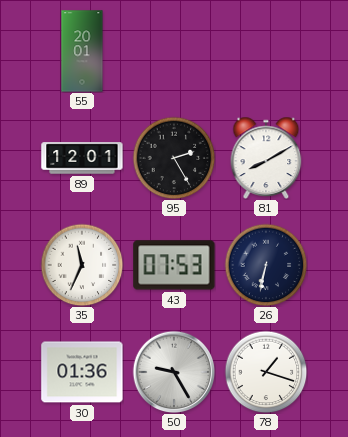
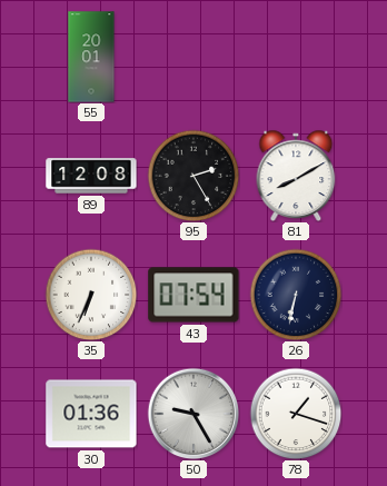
89: 12:01 -> 12:08
35: 11:34 -> 6:34
43: 07:53 -> 07:54
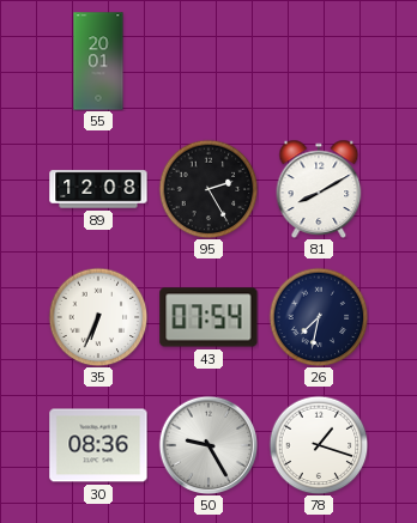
26: 6:32 -> 7:32
30: 01:36 -> 08:36
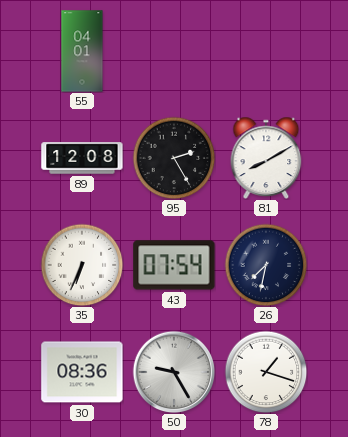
55: 20:01 -> 04:01
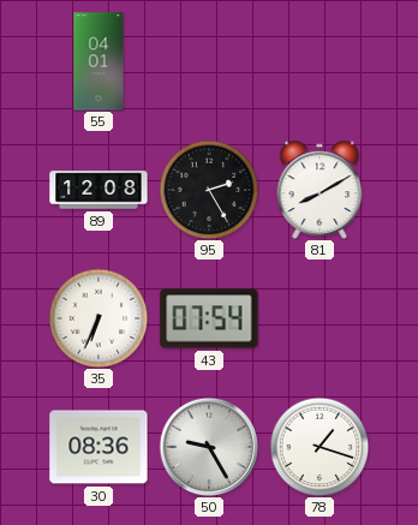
26: 7:32 -> none
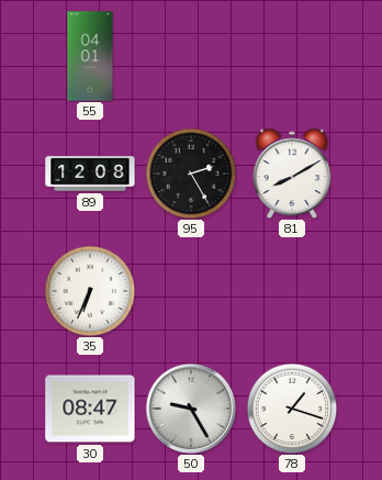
43: 07:54 -> none
30: 08:36 -> 08:47
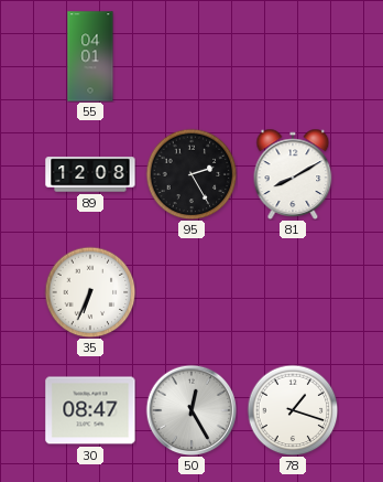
50: 9:25 -> 12:25
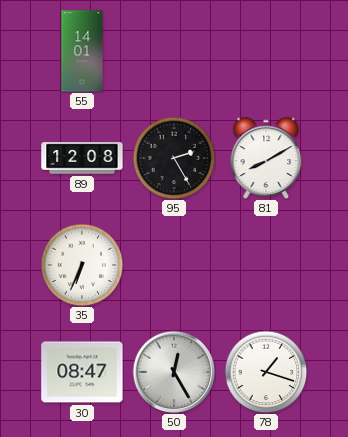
55: 04:01 -> 14:01
